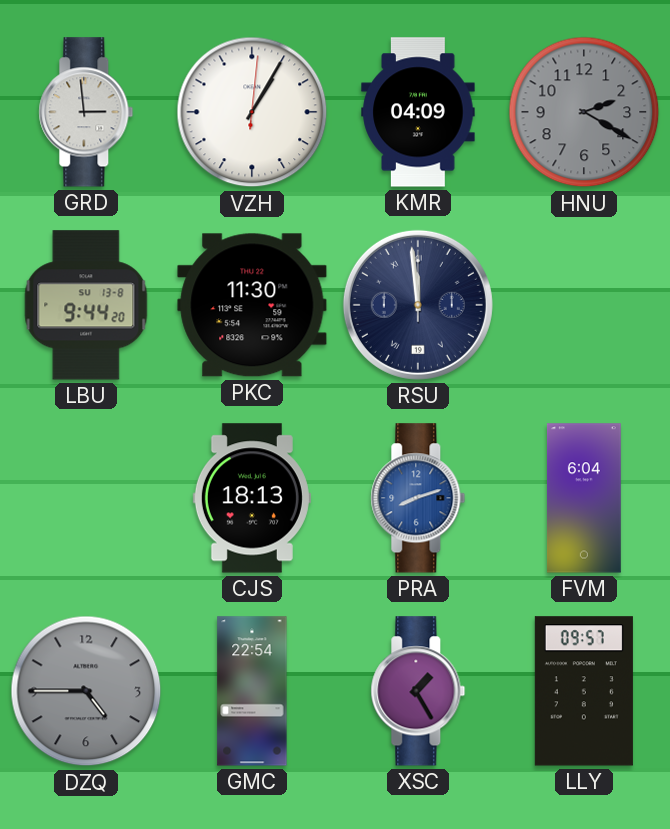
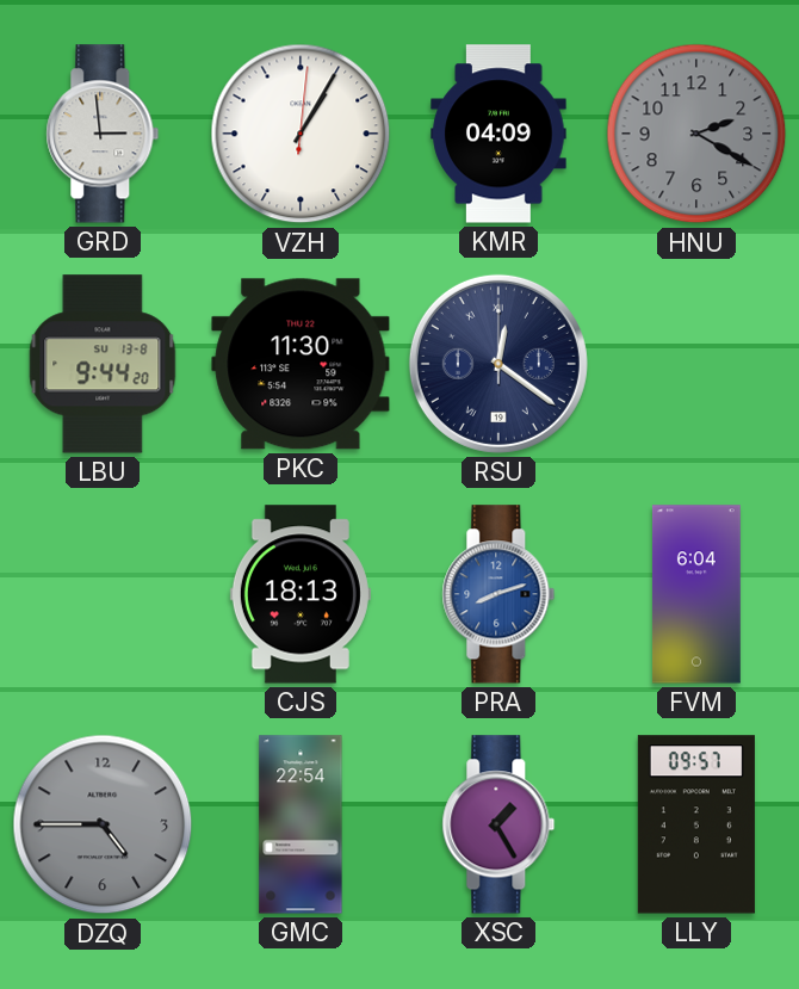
RSU: 11:59 -> 12:21
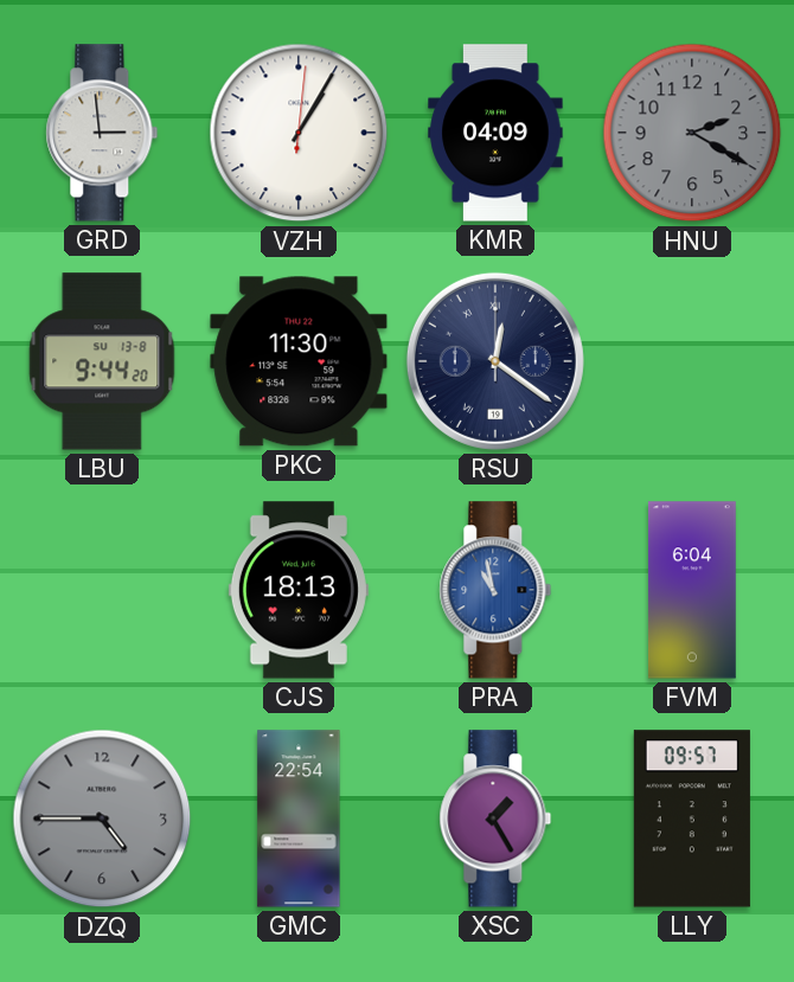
PRA: 8:12 -> 10:58
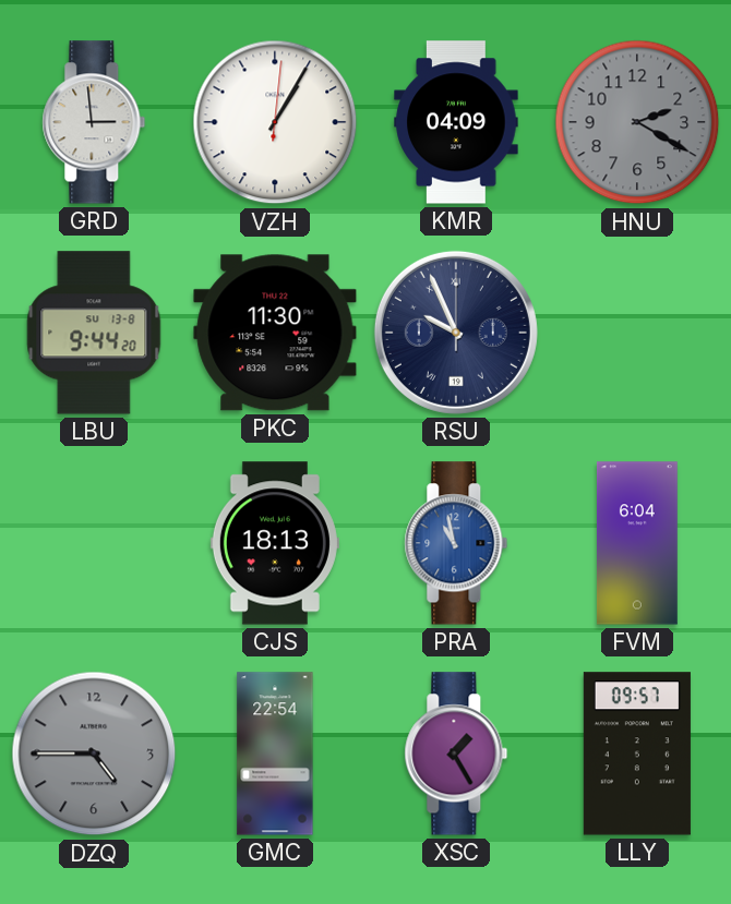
RSU: 12:21 -> 9:56
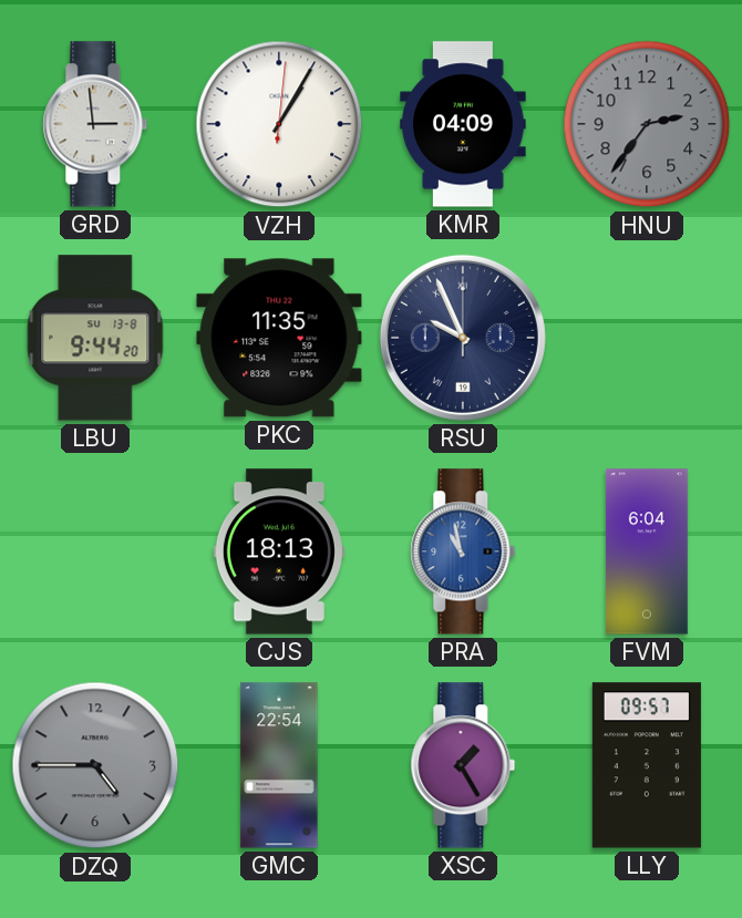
HNU: 2:20 -> 2:36
PKC: 11:30 -> 11:35
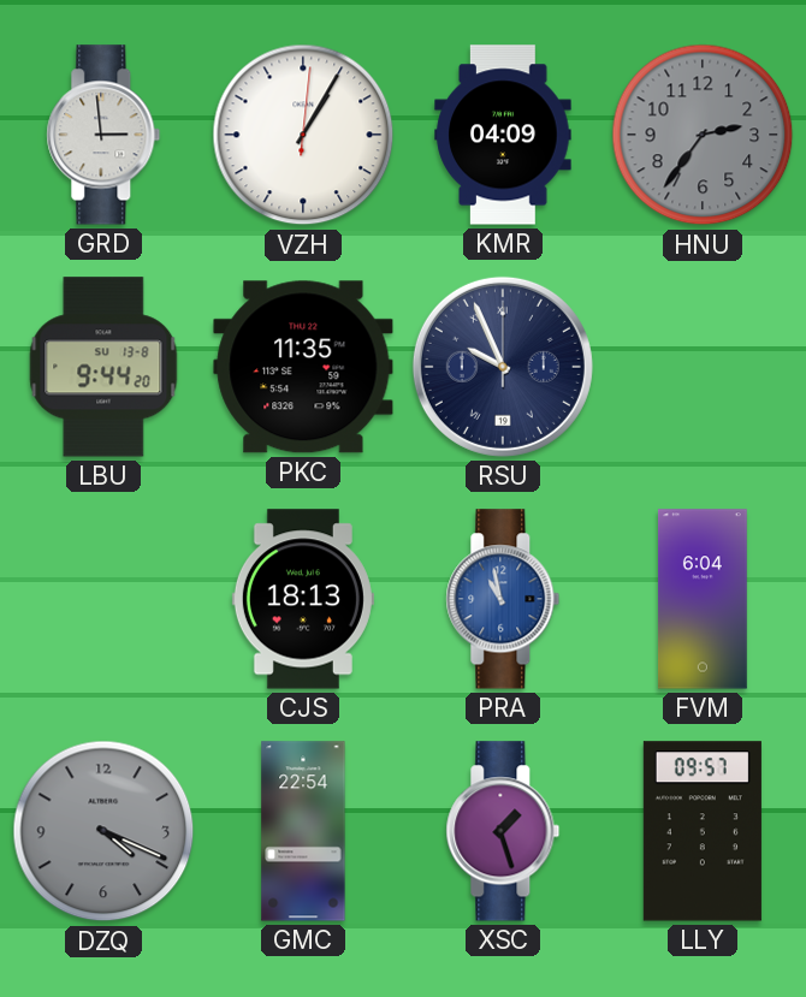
DZQ: 4:45 -> 4:19
XSC: 1:25 -> 1:27
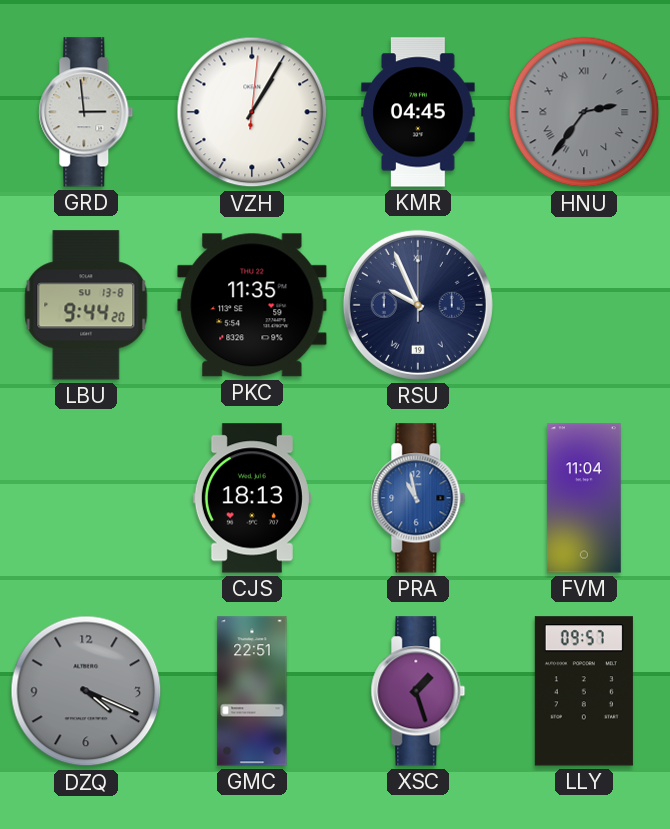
KMR: 04:09 -> 04:45
HNU numerals: Arabic -> Roman
FVM: 6:04 -> 11:04
GMC: 22:54 -> 22:51
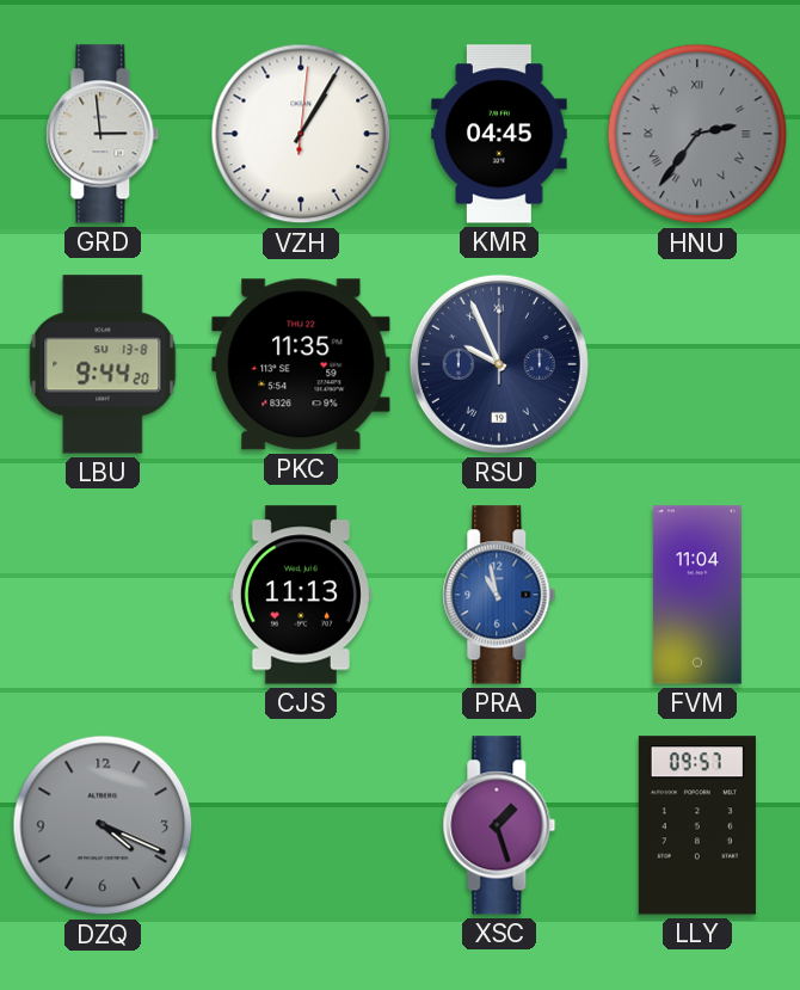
CJS: 18:13 -> 11:13
GMC: 22:51 -> none
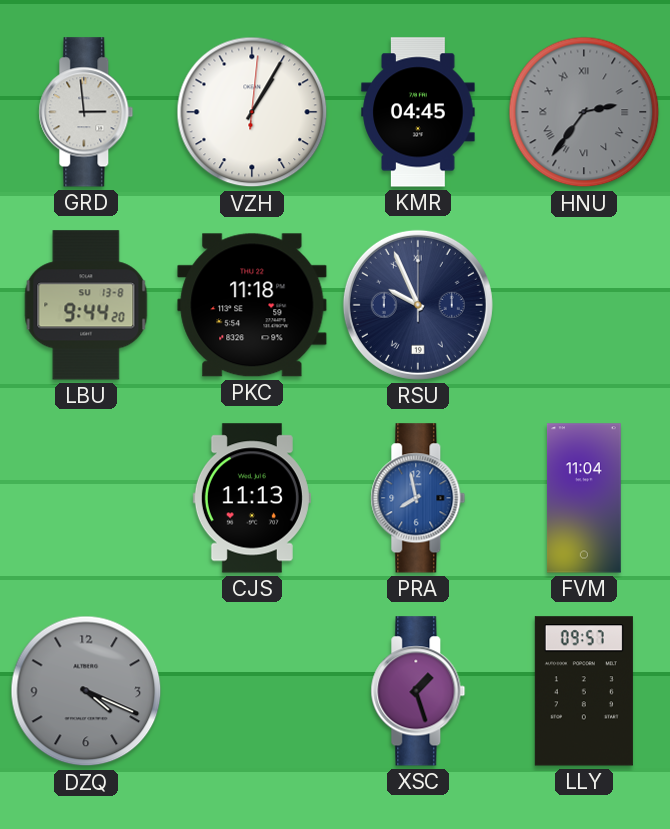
PKC: 11:35 -> 11:18
PRA: 10:58 -> 7:58
